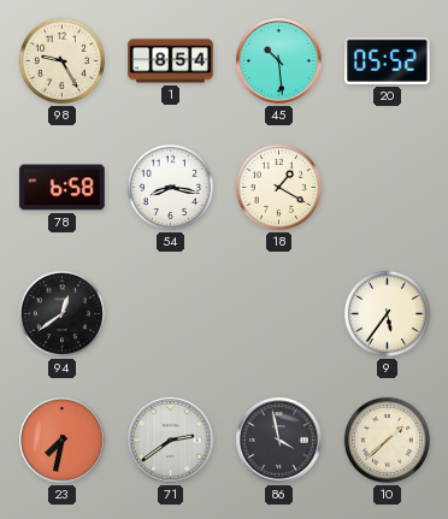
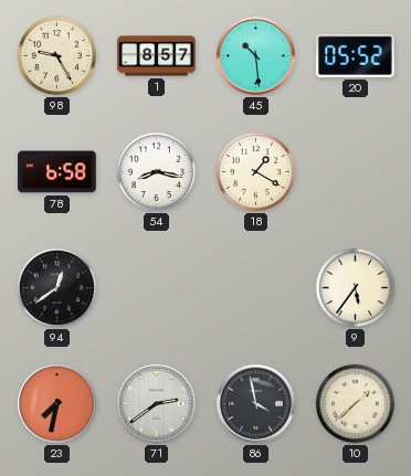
1: 8:54 -> 8:57
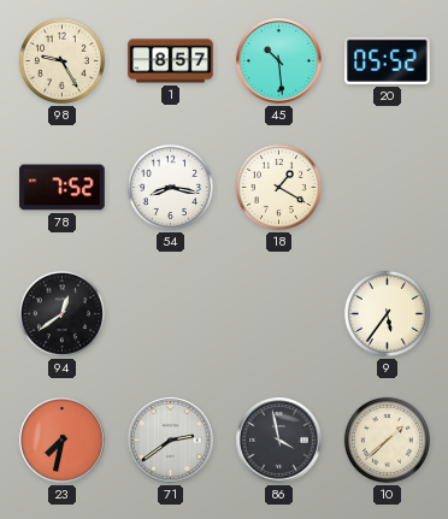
78: 6:58 -> 7:52
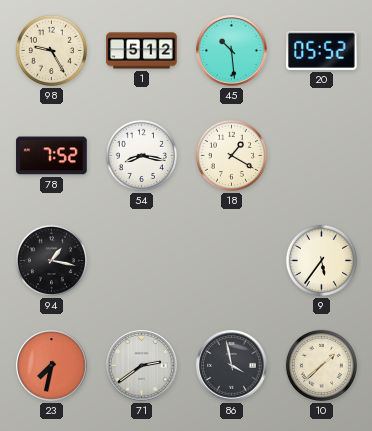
1: 8:57 -> 5:12
94: 12:39 -> 1:17
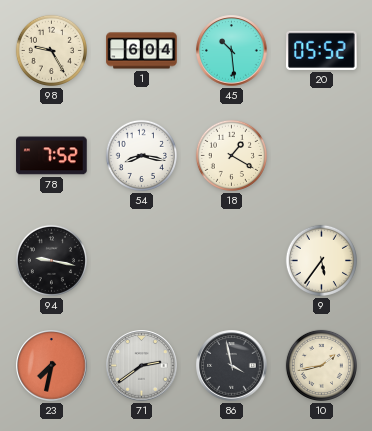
1: 5:12 -> 6:04
94: 1:17 -> 9:17
10: 1:38 -> 1:43
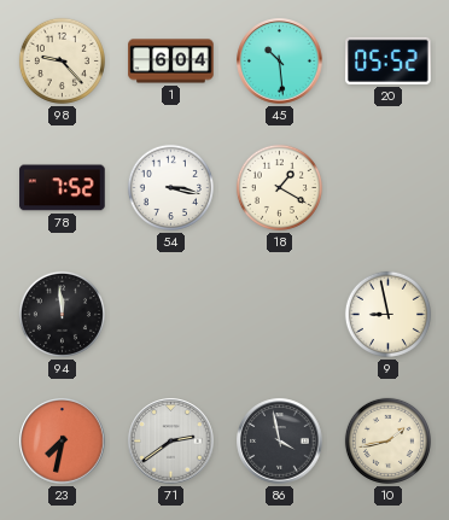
98: 9:25 -> 9:23
54: 8:17 -> 3:17
94: 9:17 -> 11:59
9: 5:36 -> 8:58
